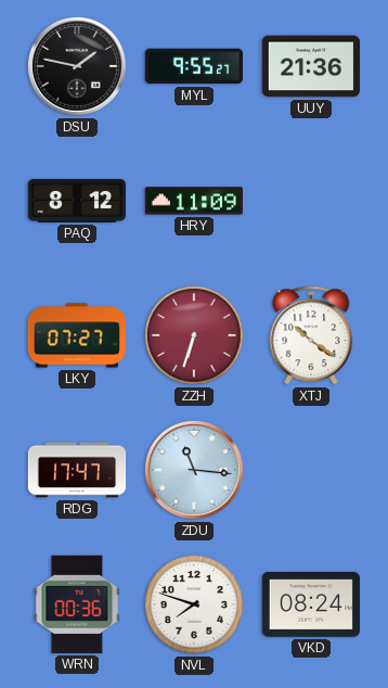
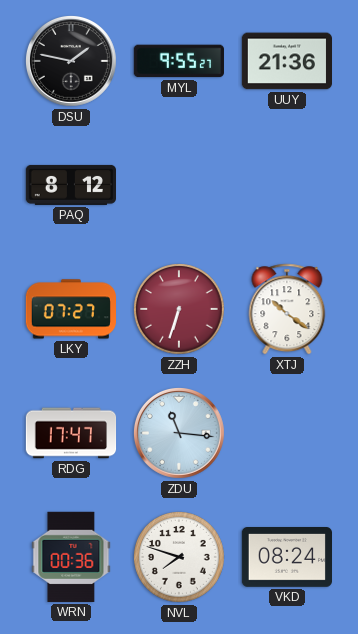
HRY: 11:09 -> none
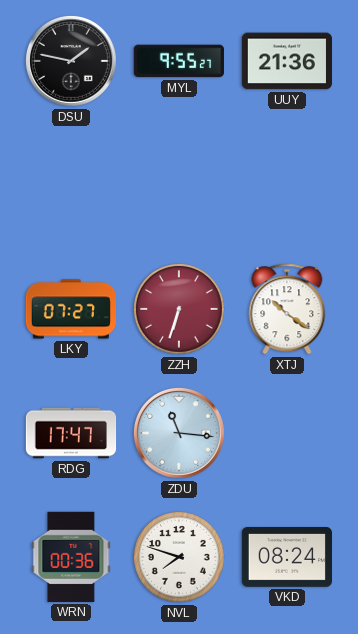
PAQ: 8:12 -> none
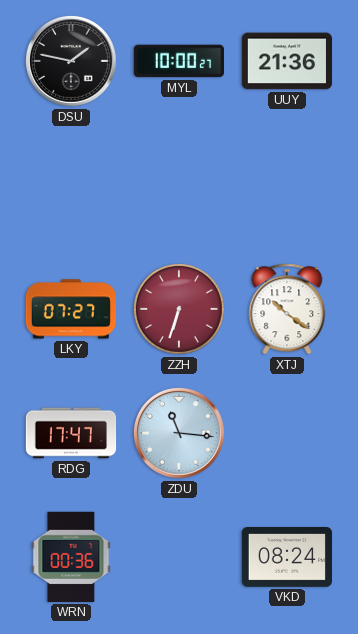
MYL: 9:55 -> 10:00
NVL: 7:48 -> none
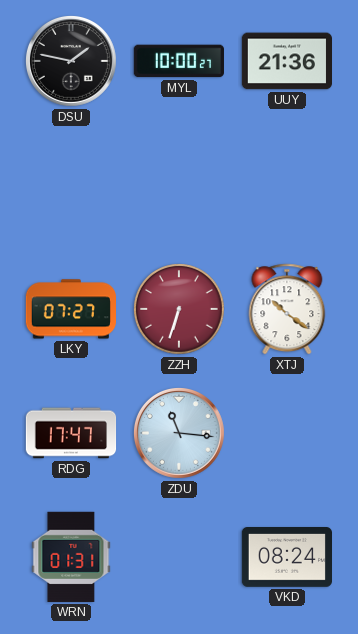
WRN: 00:36 -> 01:31
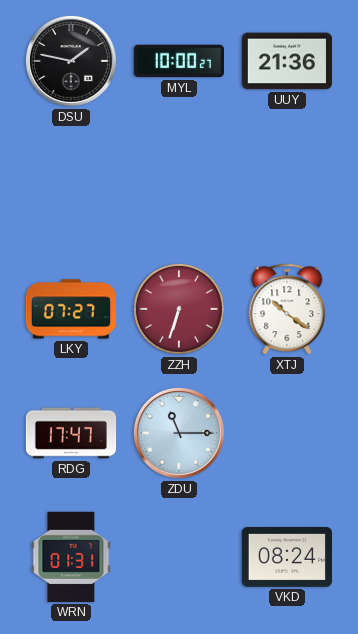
ZDU: 11:16 -> 11:15
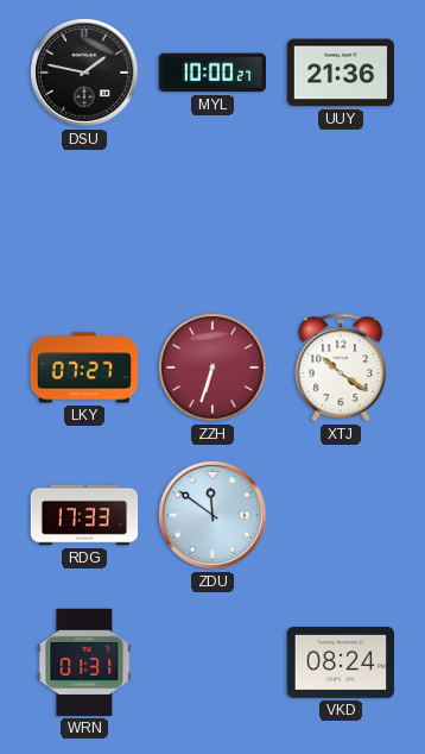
RDG: 17:47 -> 17:33
ZDU: 11:15 -> 11:51
